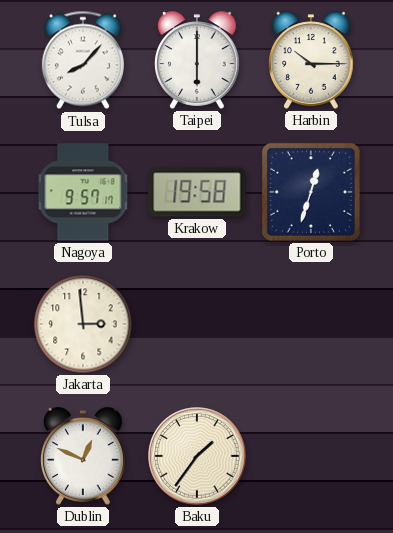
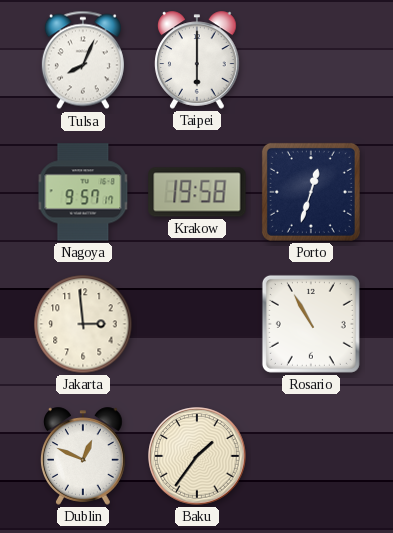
Tulsa: 8:07 -> 8:04
Harbin: 10:15 -> none
Rosario: none -> 10:55
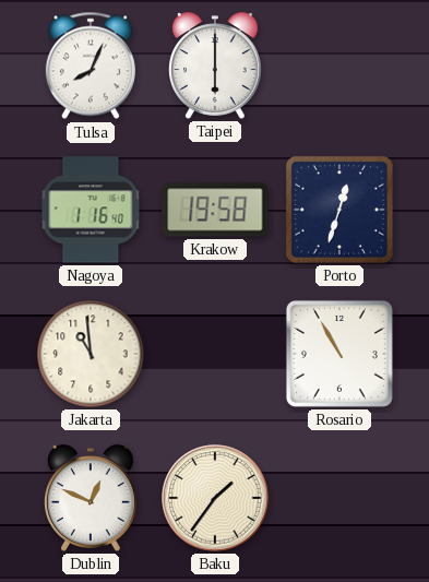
Nagoya: 9:57 -> 1:16
Jakarta: 2:59 -> 10:59
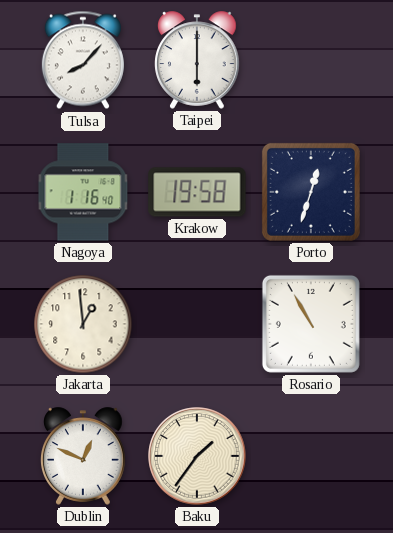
Tulsa: 8:04 -> 8:07
Jakarta: 10:59 -> 12:59
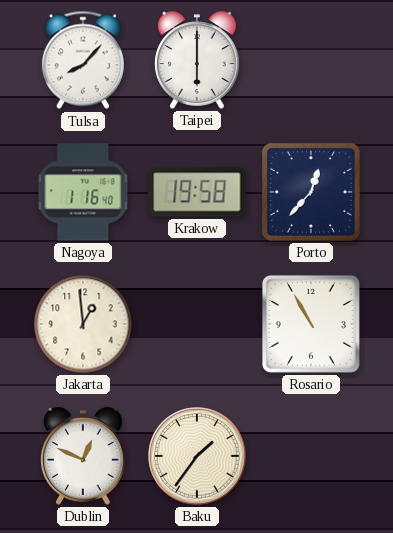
Porto: 12:33 -> 12:37
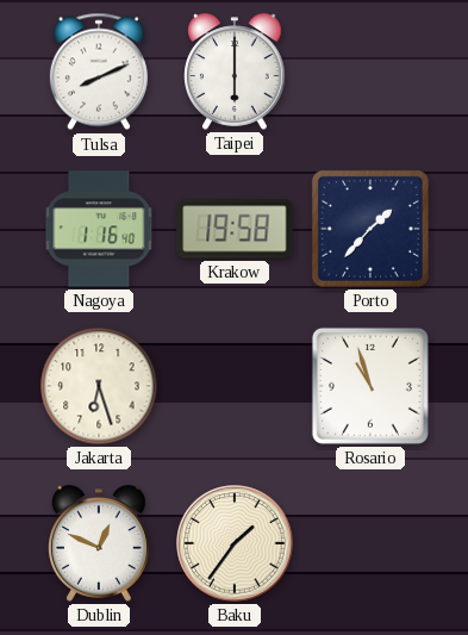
Tulsa: 8:07 -> 8:11
Porto: 12:37 -> 1:37
Jakarta: 12:59 -> 6:27
Rosario: 10:55 -> 10:57
